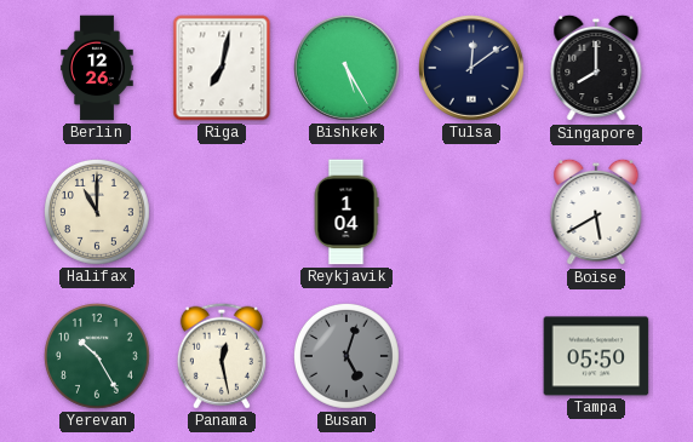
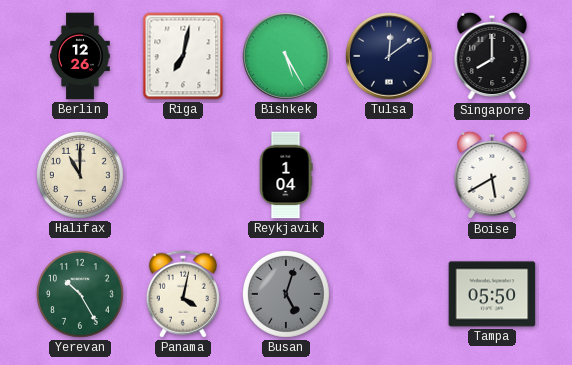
Panama: 12:28 -> 4:02
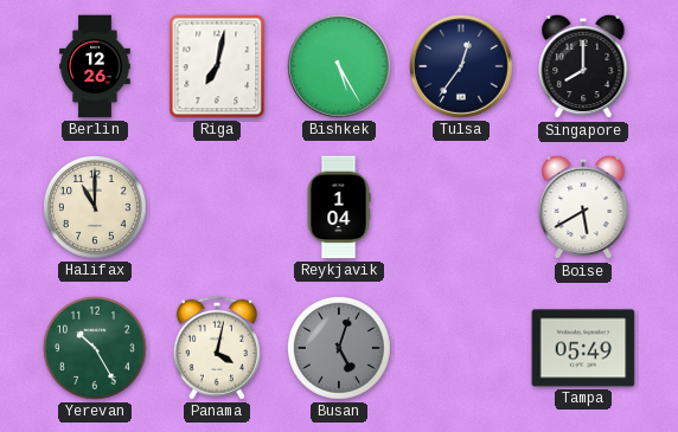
Tulsa: 12:09 -> 12:36
Tampa: 05:50 -> 05:49
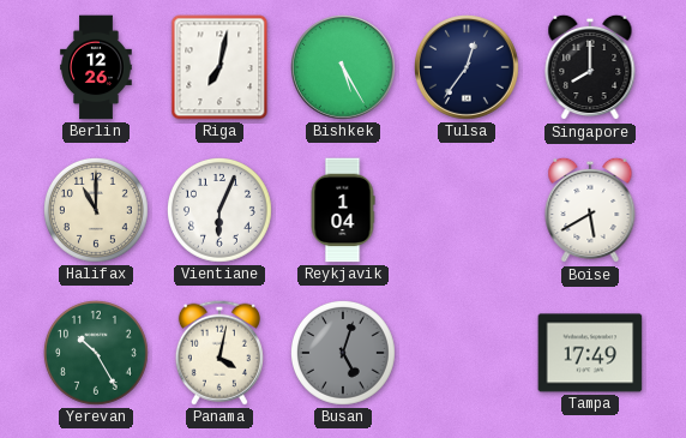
Vientiane: none -> 6:04
Tampa: 05:49 -> 17:49
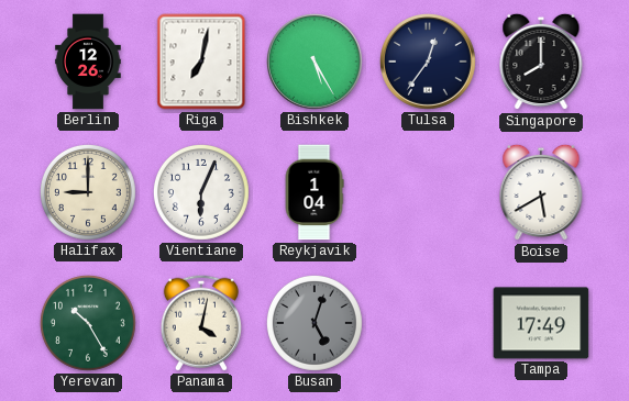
Halifax: 11:00 -> 9:00
